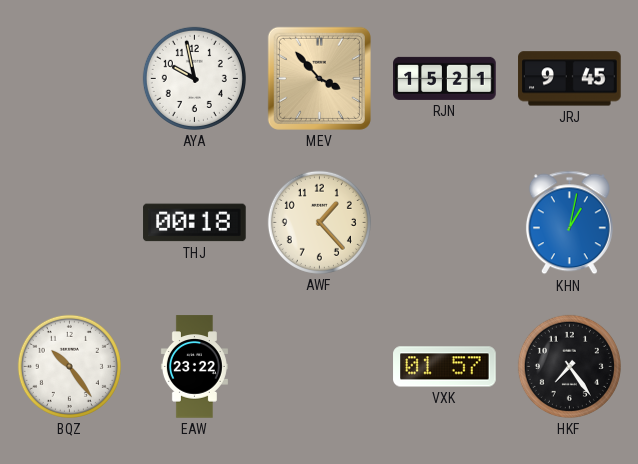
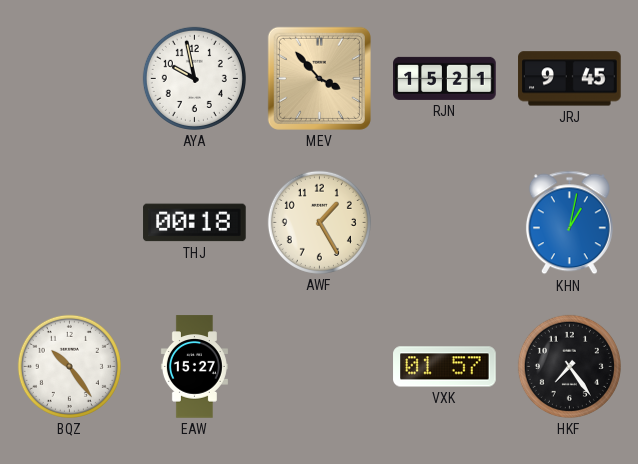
AWF: 1:23 -> 1:25
EAW: 23:22 -> 15:27
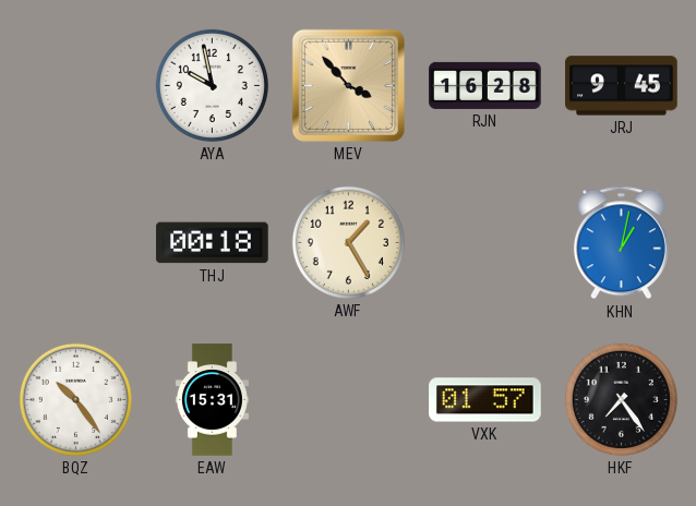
RJN: 15:21 -> 16:28
EAW: 15:27 -> 15:31
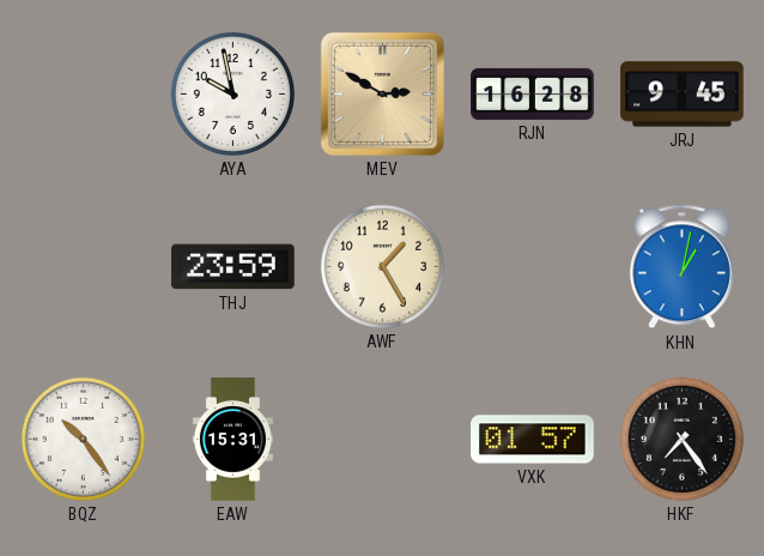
MEV: 3:53 -> 2:50
THJ: 00:18 -> 23:59
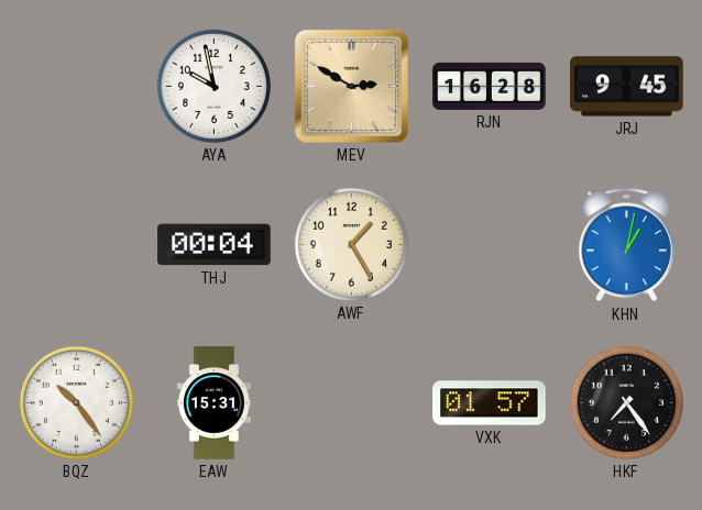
THJ: 23:59 -> 00:04
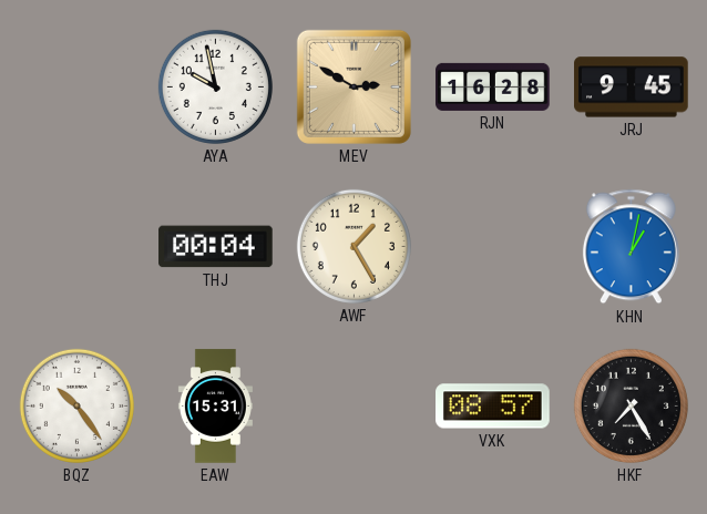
VXK: 01:57 -> 08:57
HKF: 7:24 -> 7:25
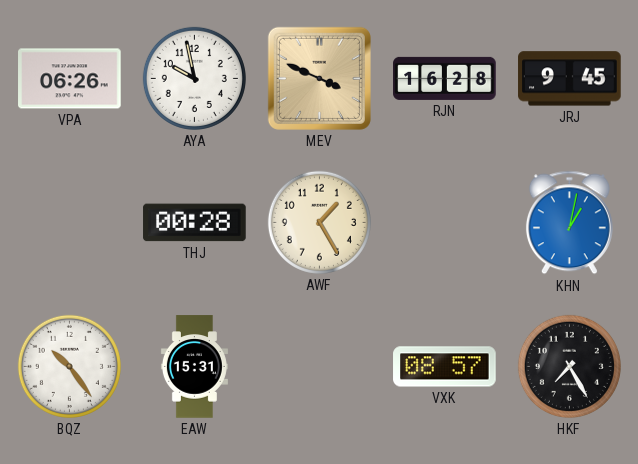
VPA: none -> 06:26
MEV: 2:50 -> 3:49
THJ: 00:04 -> 00:28
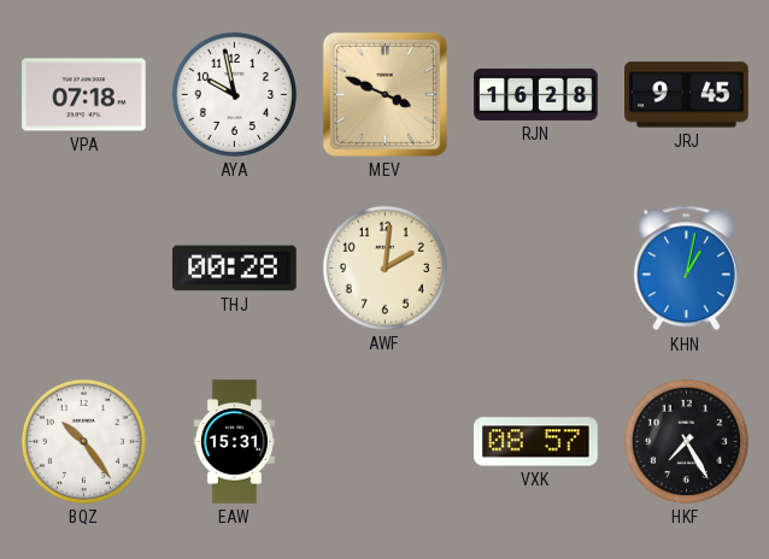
VPA: 06:26 -> 07:18
AWF: 1:25 -> 2:01
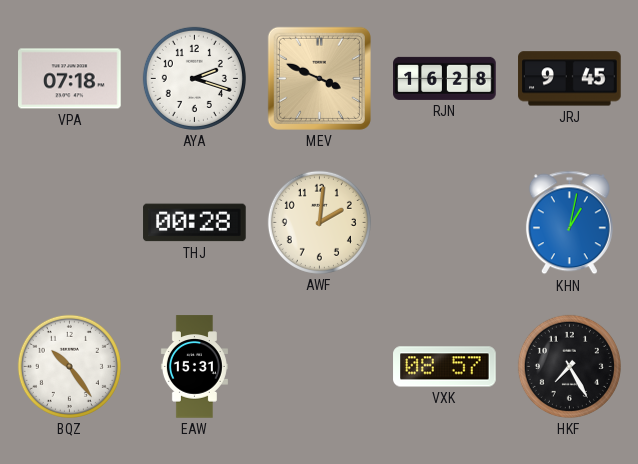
AYA: 9:58 -> 2:18
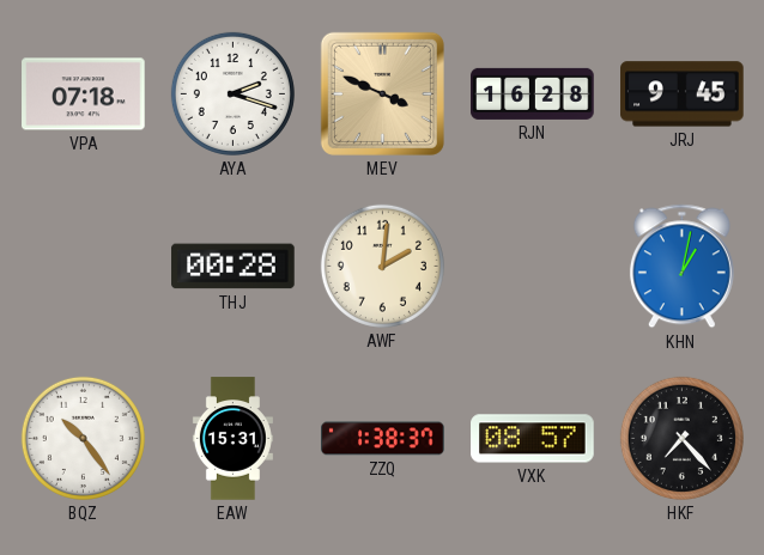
ZZQ: none -> 1:38
HKF: 7:25 -> 7:23
